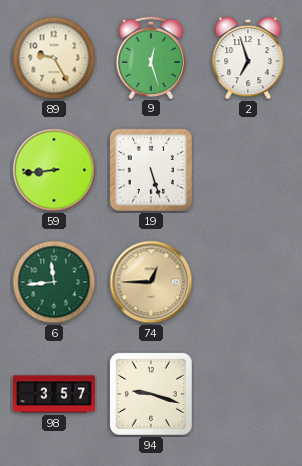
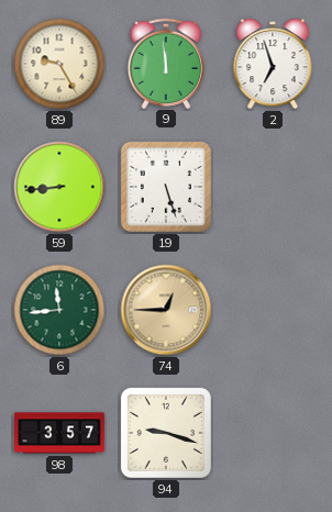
9: 12:27 -> 11:59
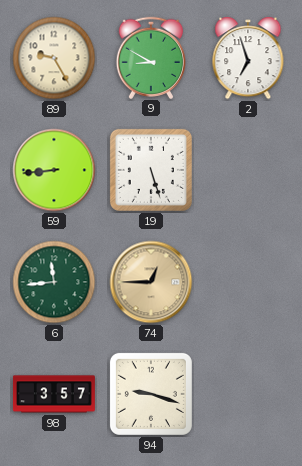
9: 11:59 -> 8:50
